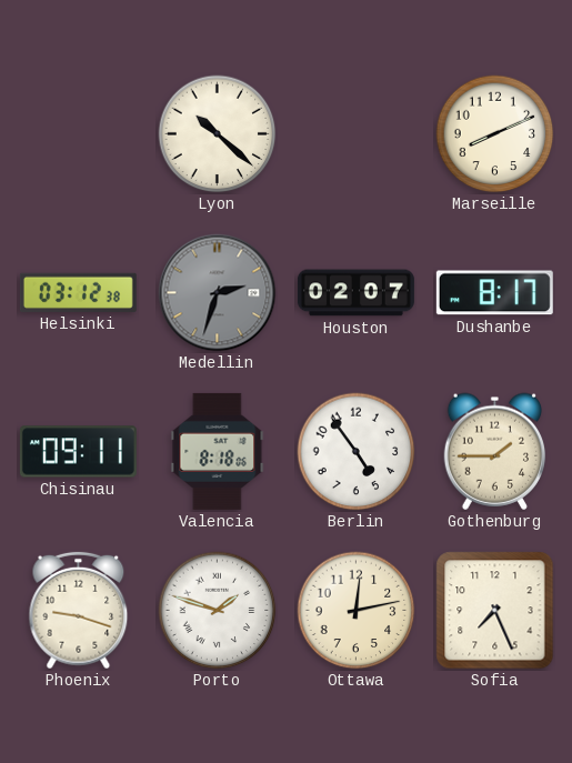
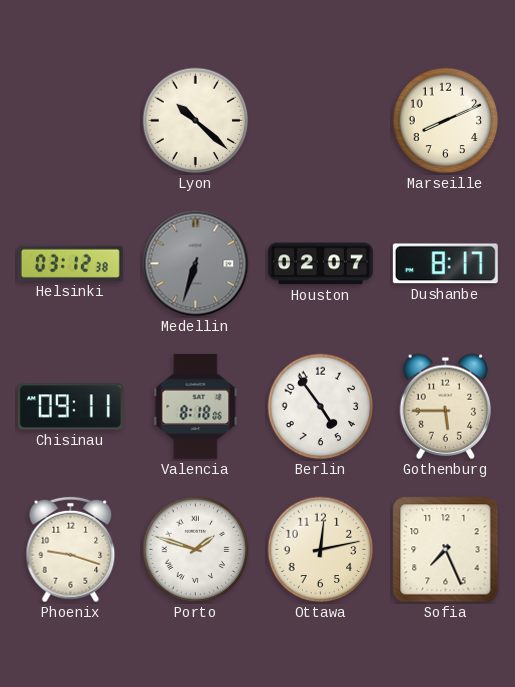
Medellin: 2:33 -> 6:33
Gothenburg: 1:45 -> 5:45
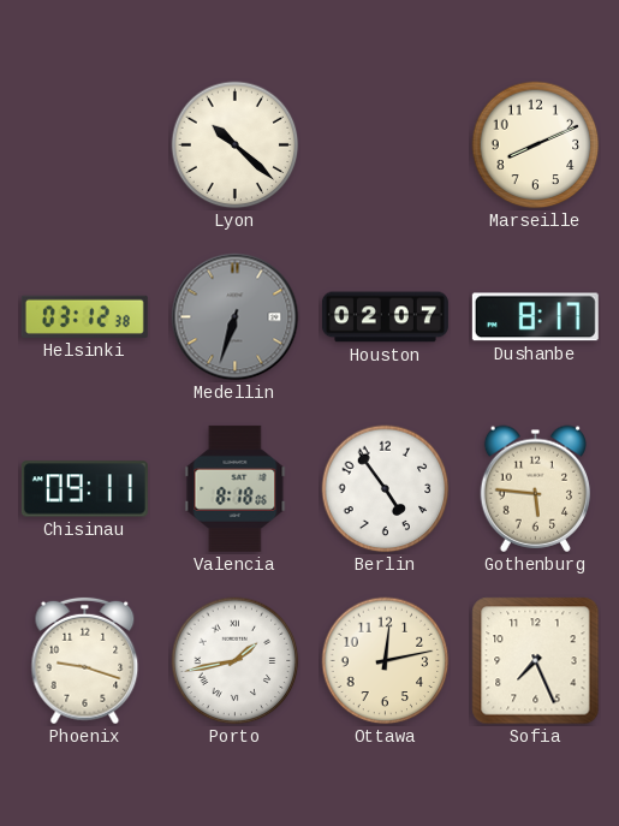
Gothenburg: 5:45 -> 5:46
Porto: 1:48 -> 1:43
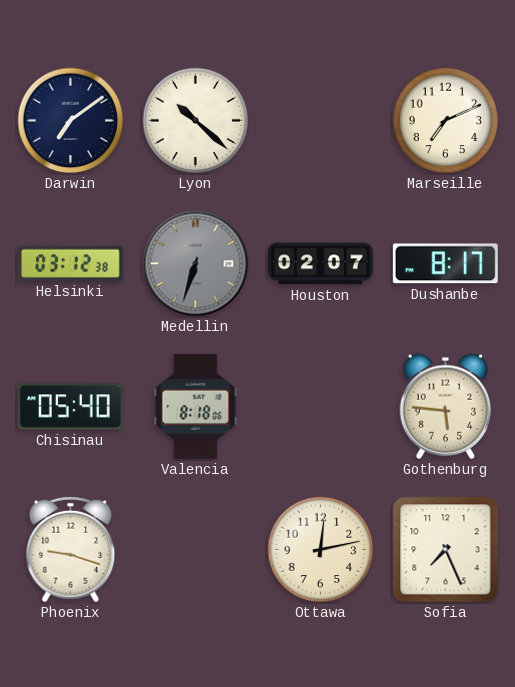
Darwin: none -> 7:09
Marseille: 8:11 -> 7:11
Chisinau: 09:11 -> 05:40
Berlin: 4:54 -> none
Porto: 1:43 -> none
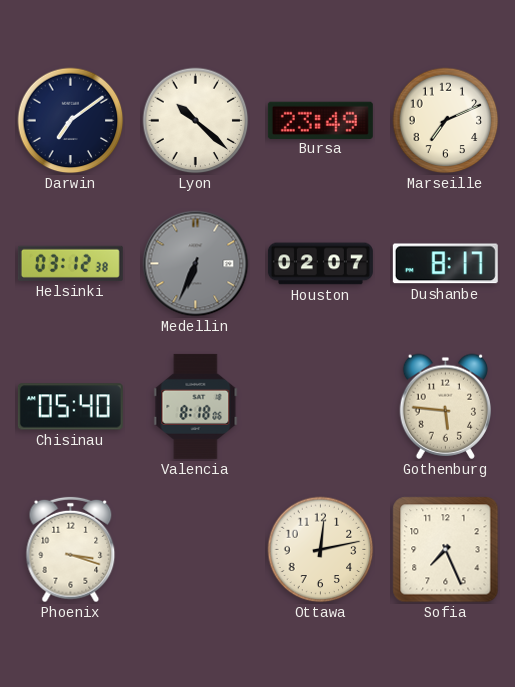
Bursa: none -> 23:49
Medellin: 6:33 -> 6:34
Phoenix: 9:18 -> 3:18
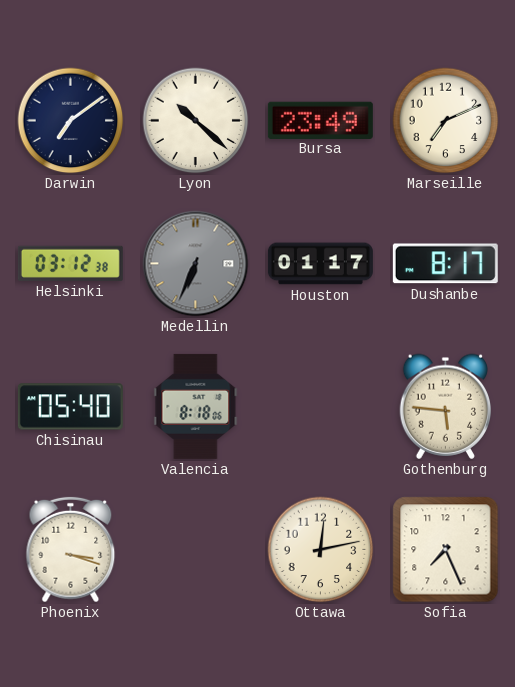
Houston: 02:07 -> 01:17
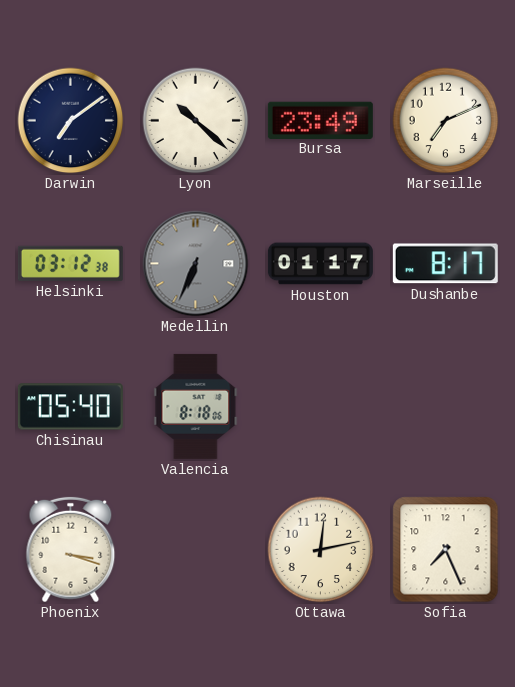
Gothenburg: 5:46 -> none
